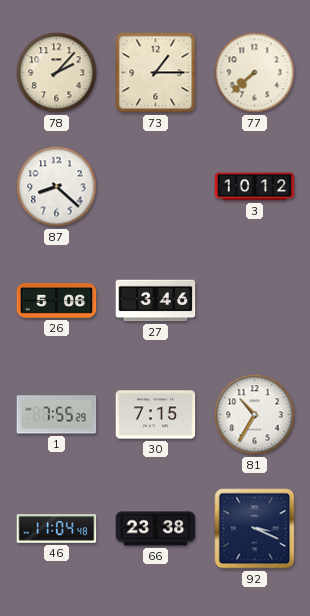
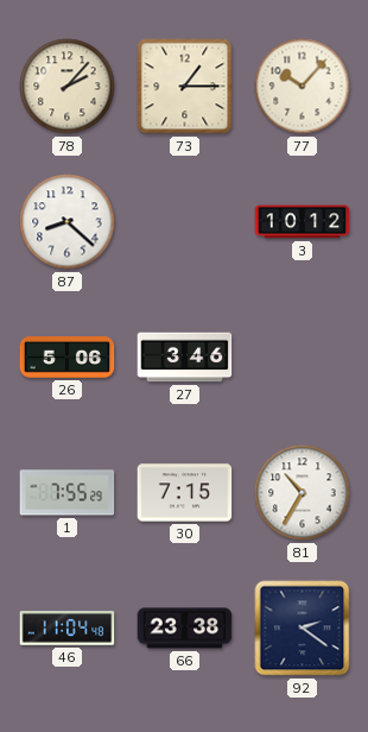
77: 7:38 -> 10:07
92: 3:19 -> 2:21
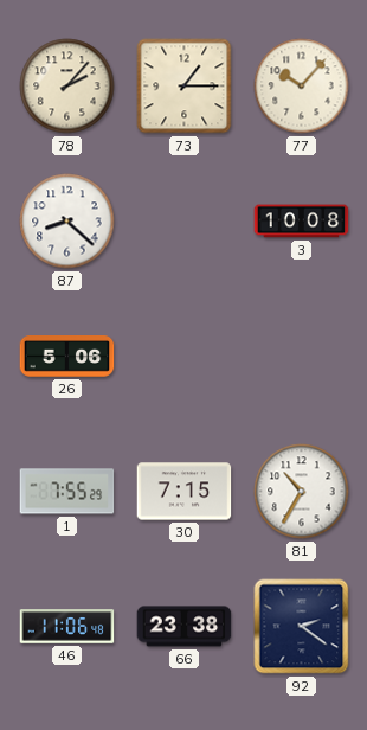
3: 10:12 -> 10:08
27: 3:46 -> none
46: 11:04 -> 11:06
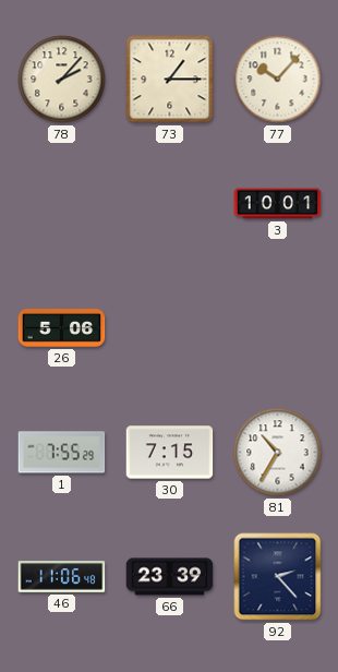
87: 8:22 -> none
3: 10:08 -> 10:01
66: 23:38 -> 23:39
92: 2:21 -> 2:23
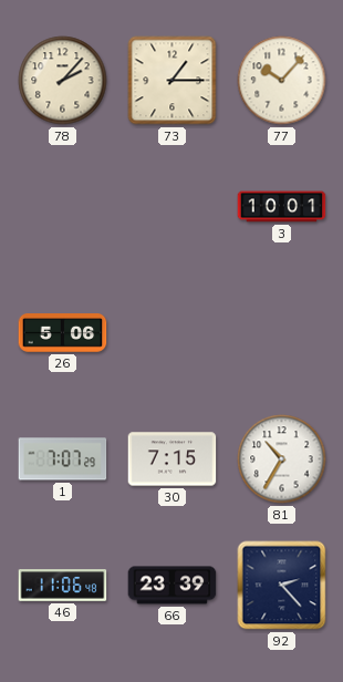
1: 7:55 -> 7:07
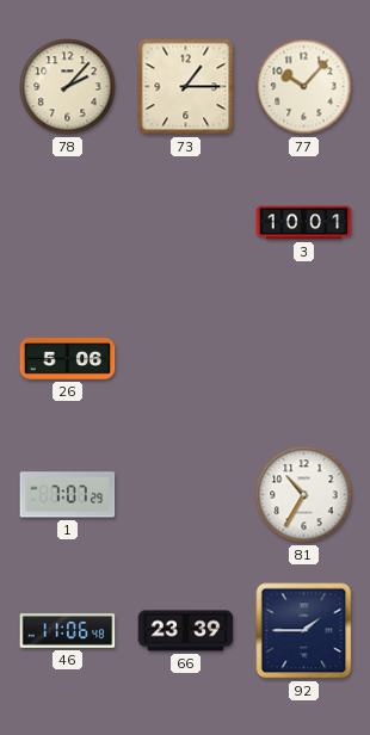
30: 7:15 -> none
92: 2:23 -> 1:45
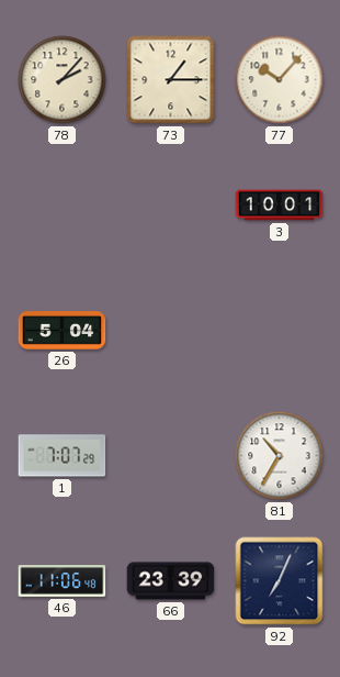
26: 5:06 -> 5:04
92: 1:45 -> 7:04
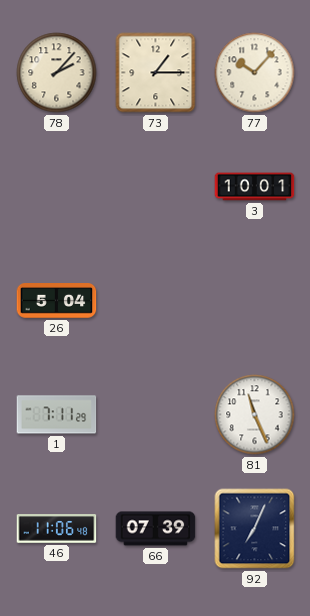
1: 7:07 -> 7:11
81: 10:35 -> 11:26
66: 23:39 -> 07:39
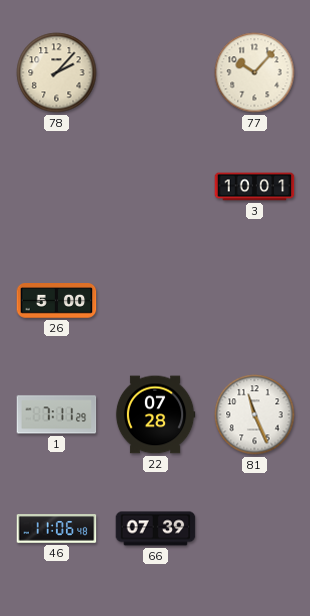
73: 1:15 -> none
26: 5:04 -> 5:00
22: none -> 07:28
92: 7:04 -> none
